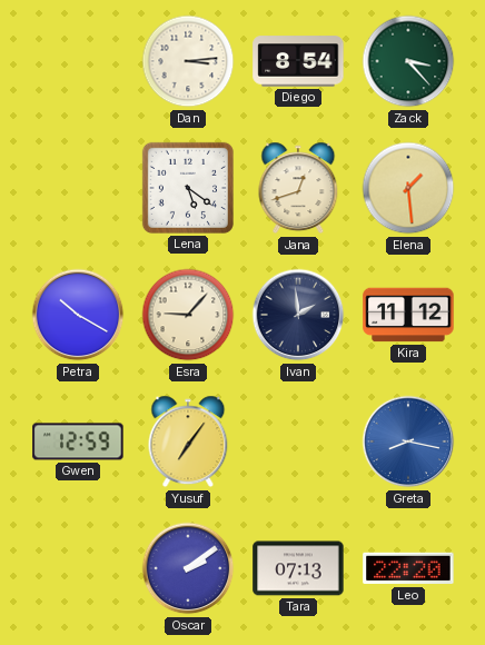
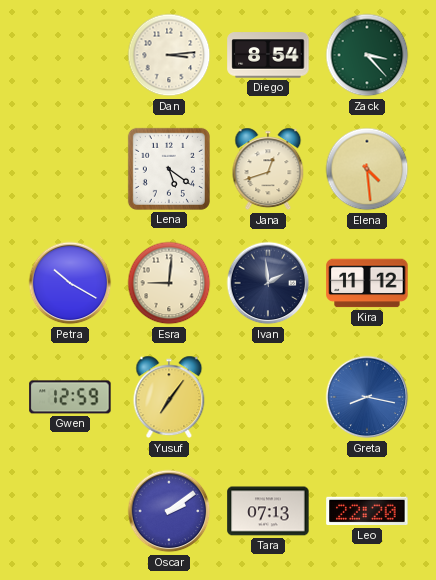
Elena: 1:29 -> 4:29
Esra: 9:07 -> 9:01
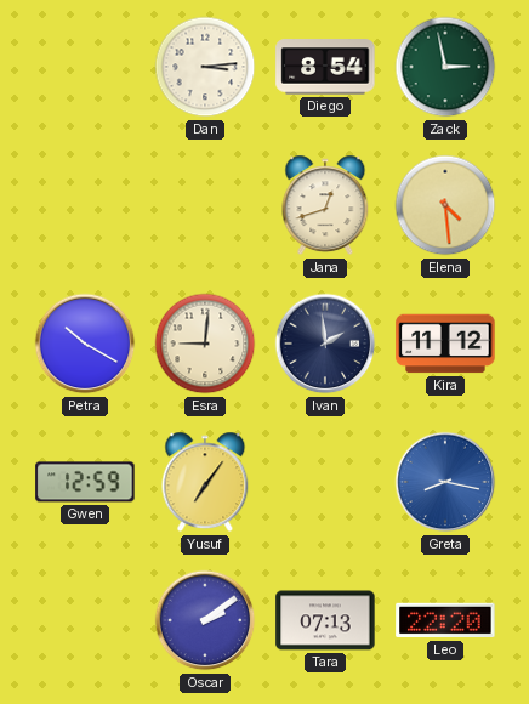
Zack: 3:23 -> 2:58
Lena: 5:21 -> none
